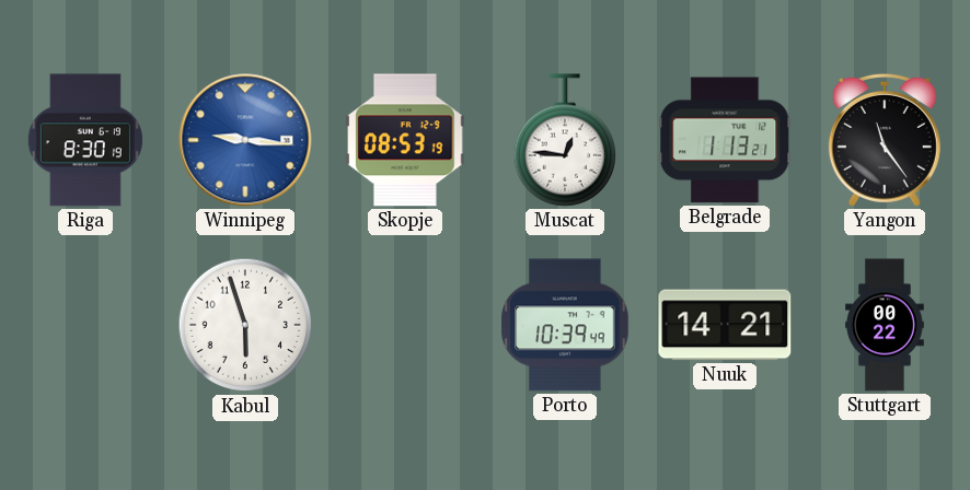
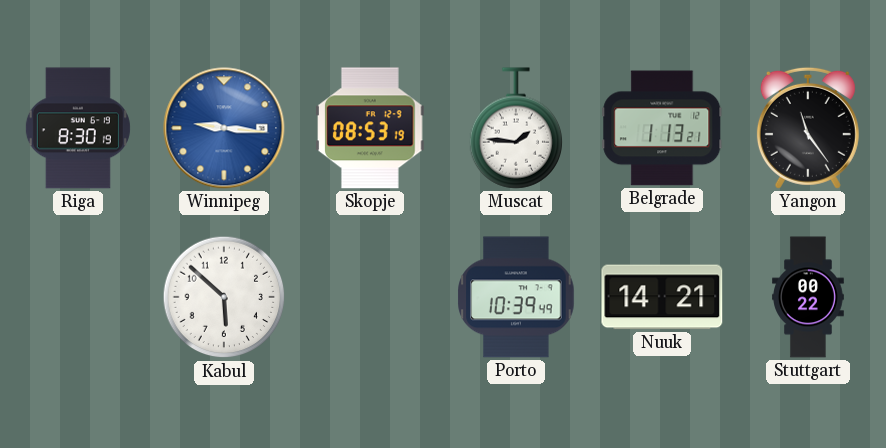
Muscat: 12:46 -> 1:46
Kabul: 5:57 -> 5:52
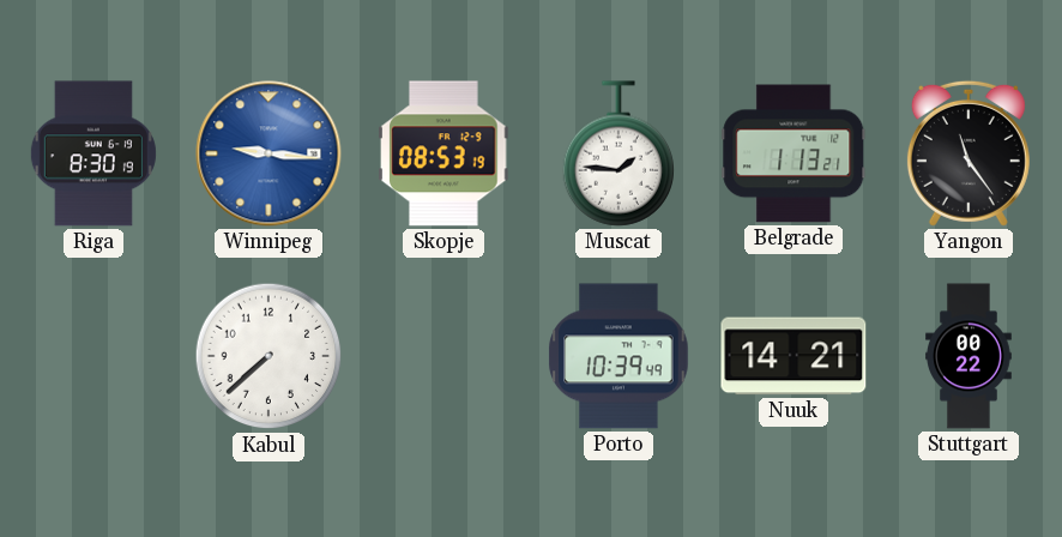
Kabul: 5:52 -> 7:38
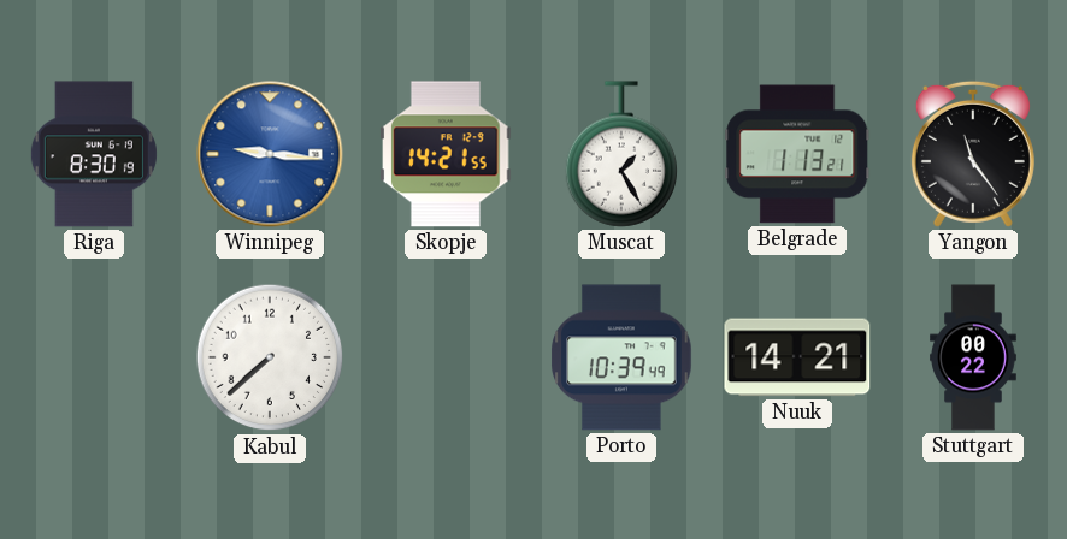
Skopje: 08:53 -> 14:21
Muscat: 1:46 -> 1:25
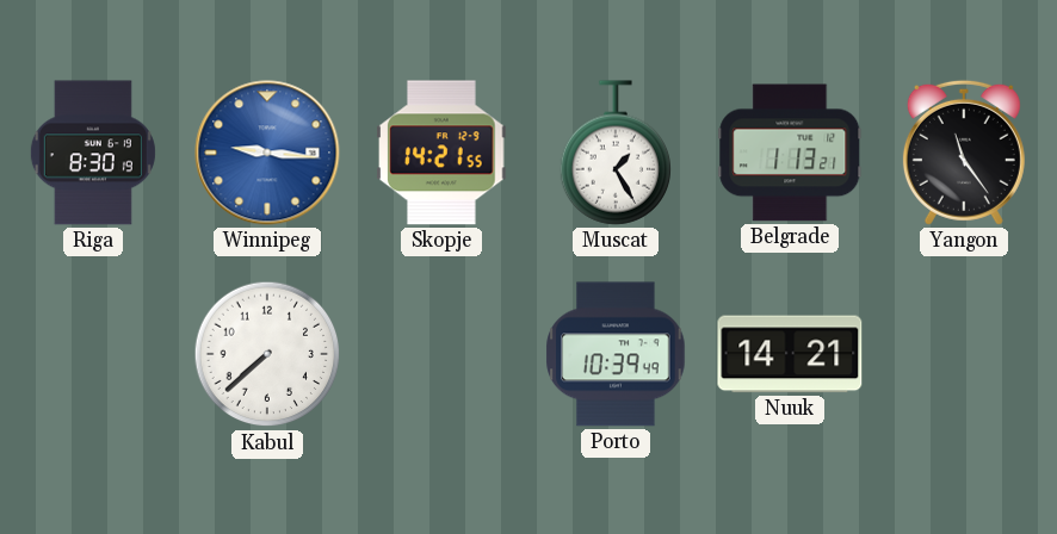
Stuttgart: 00:22 -> none
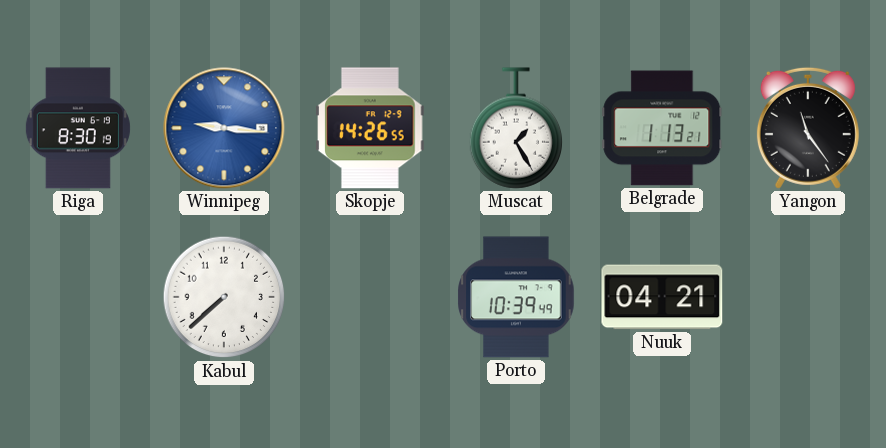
Skopje: 14:21 -> 14:26
Nuuk: 14:21 -> 04:21
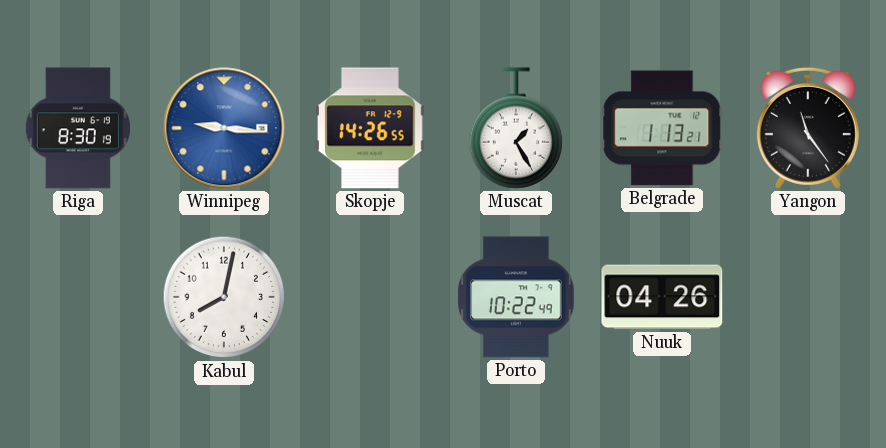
Kabul: 7:38 -> 8:02
Porto: 10:39 -> 10:22
Nuuk: 04:21 -> 04:26
